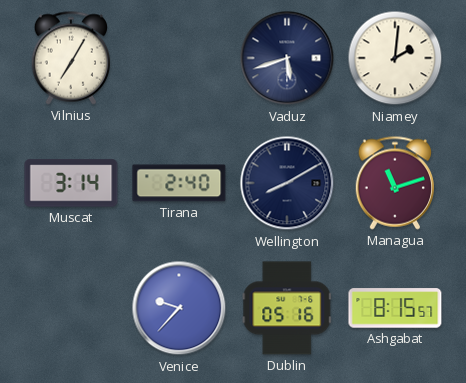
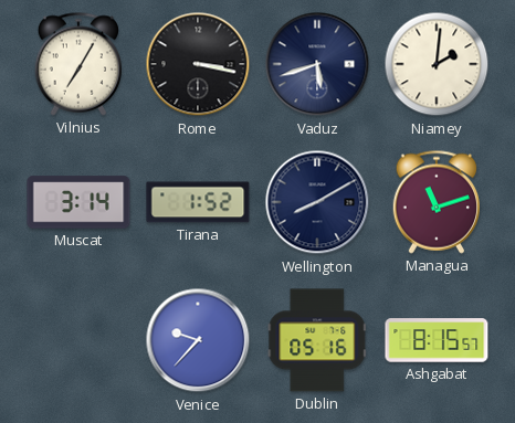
Rome: none -> 3:17
Tirana: 2:40 -> 1:52
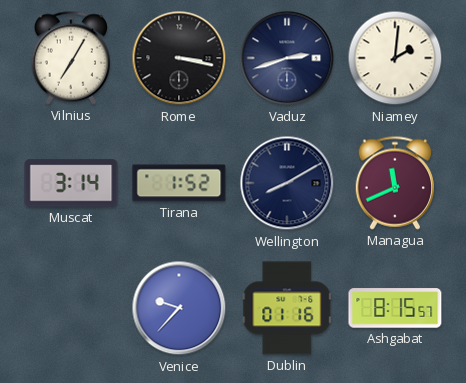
Vaduz: 5:42 -> 2:42
Managua: 11:12 -> 11:41
Dublin: 05:16 -> 01:16
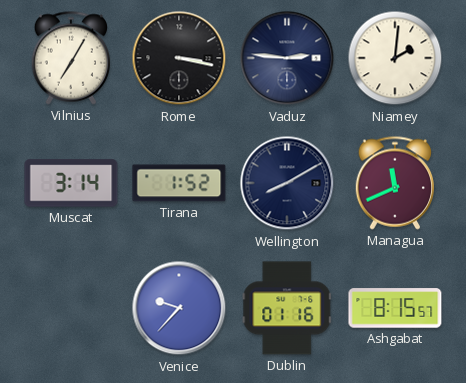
Vaduz: 2:42 -> 2:46
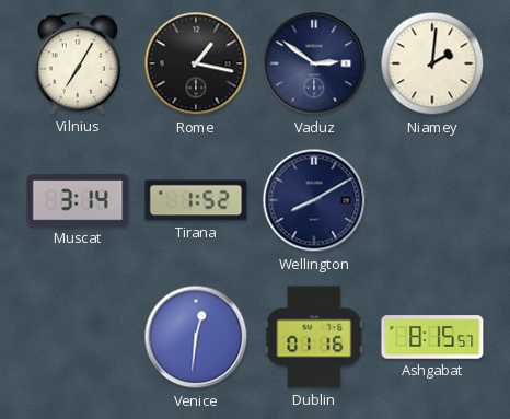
Rome: 3:17 -> 1:17
Vaduz: 2:46 -> 2:51
Managua: 11:41 -> none
Venice: 9:37 -> 12:31
